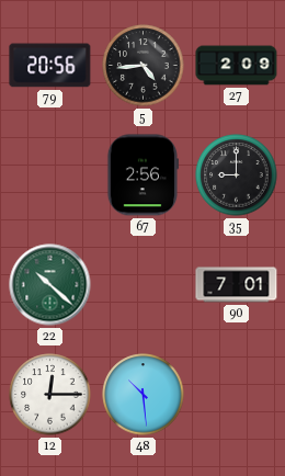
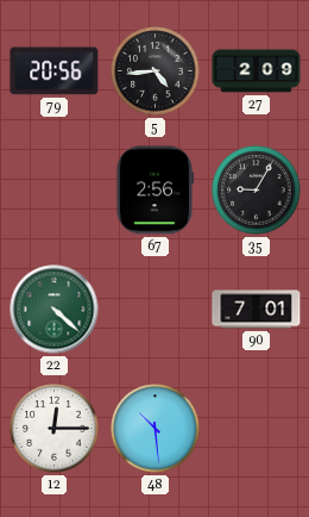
35: 9:00 -> 9:05
22: 10:22 -> 4:22
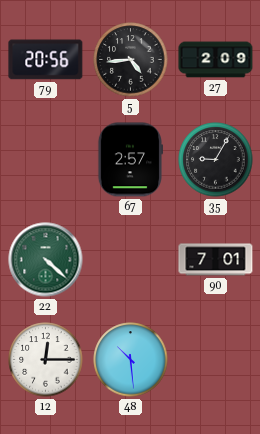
67: 2:56 -> 2:57
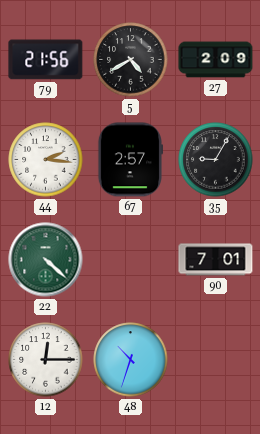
79: 20:56 -> 21:56
5: 4:44 -> 4:40
44: none -> 2:16
48: 10:29 -> 10:33
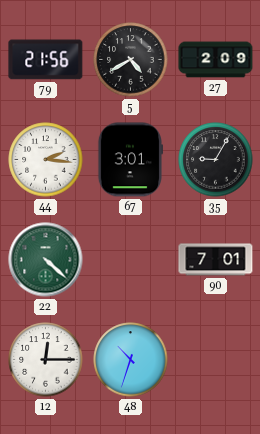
67: 2:57 -> 3:01
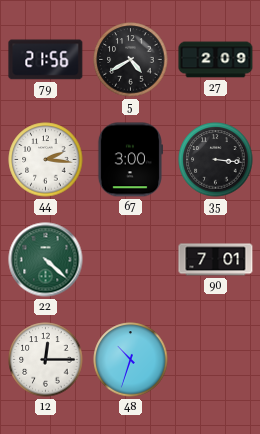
67: 3:01 -> 3:00
35: 9:05 -> 3:16
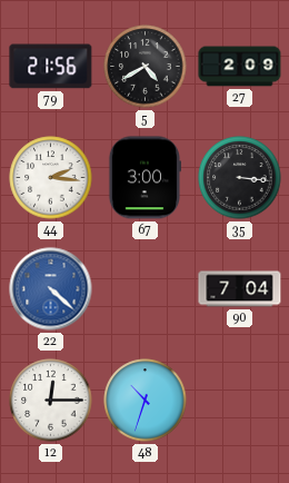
22 dial: green -> blue
90: 7:01 -> 7:04
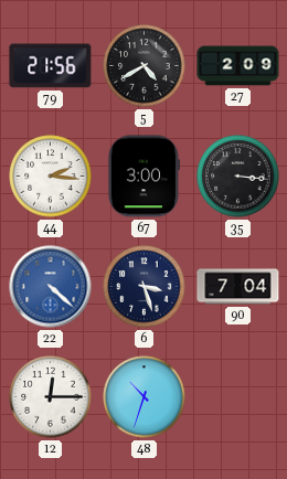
6: none -> 3:27
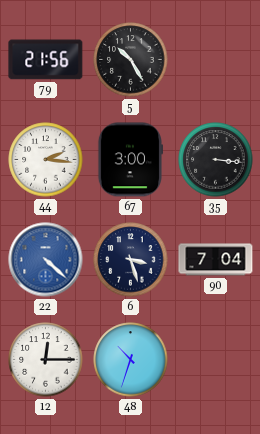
5: 4:40 -> 10:25
27: 2:09 -> none
